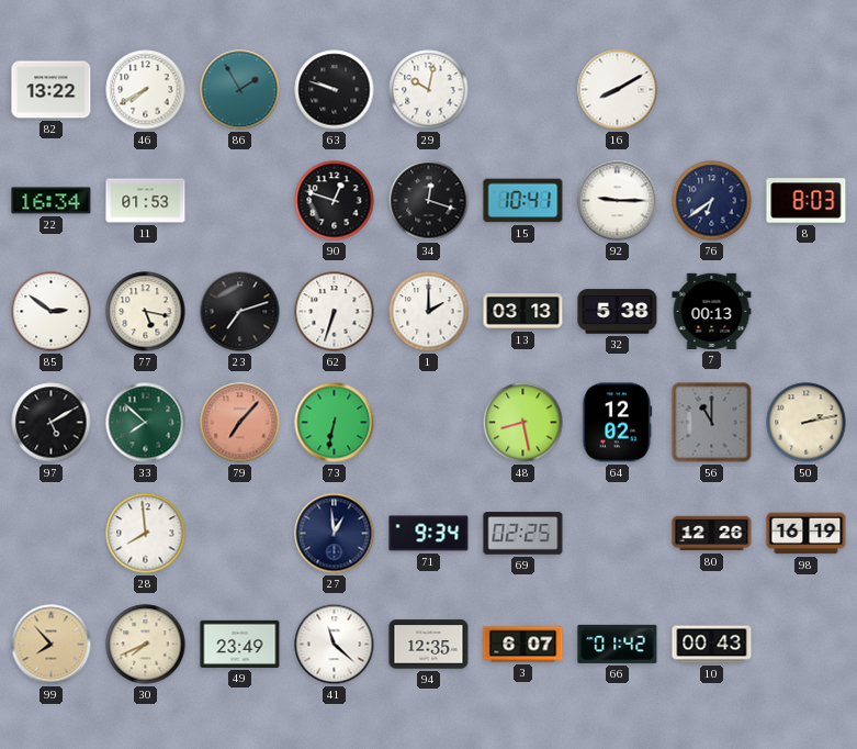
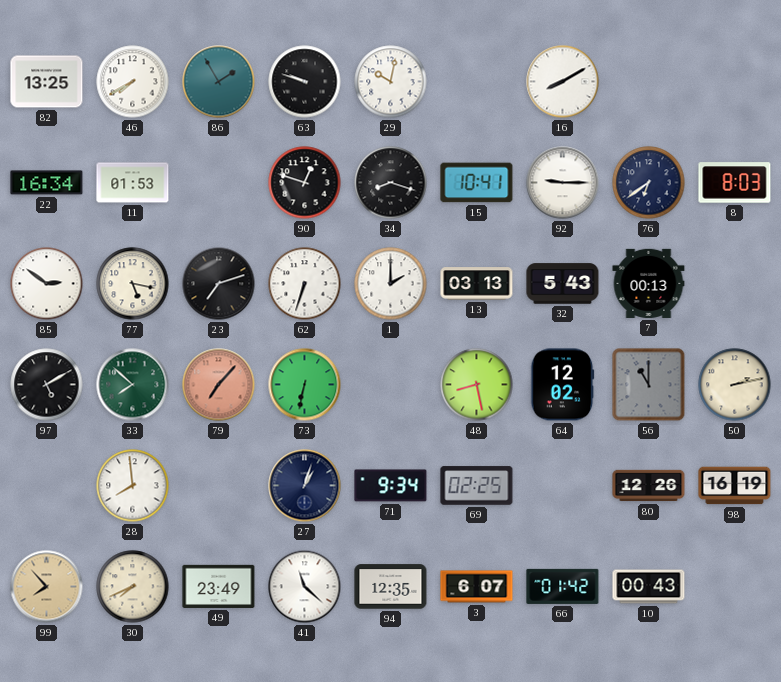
82: 13:22 -> 13:25
34: 12:18 -> 8:18
32: 5:38 -> 5:43
27: 12:59 -> 1:03
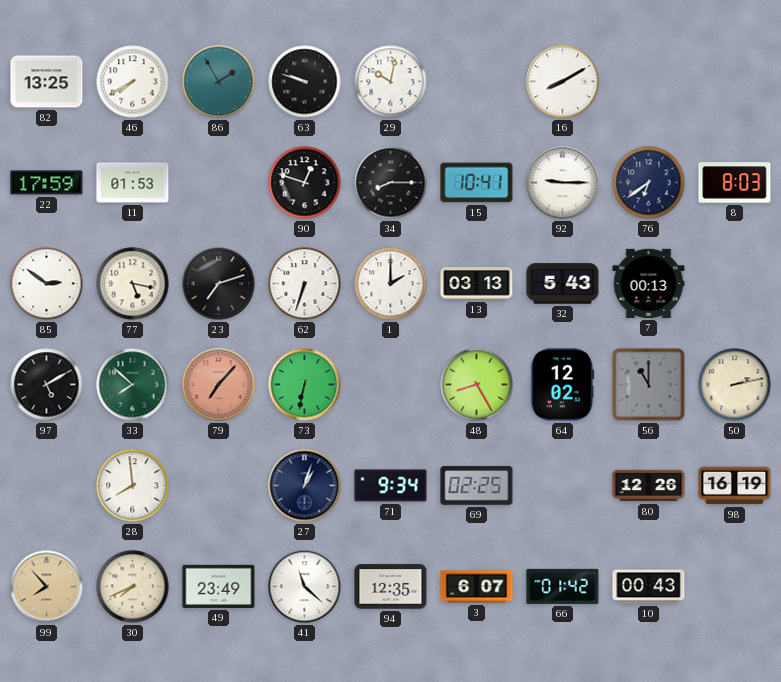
22: 16:34 -> 17:59
34: 8:18 -> 8:15
48: 8:28 -> 8:25
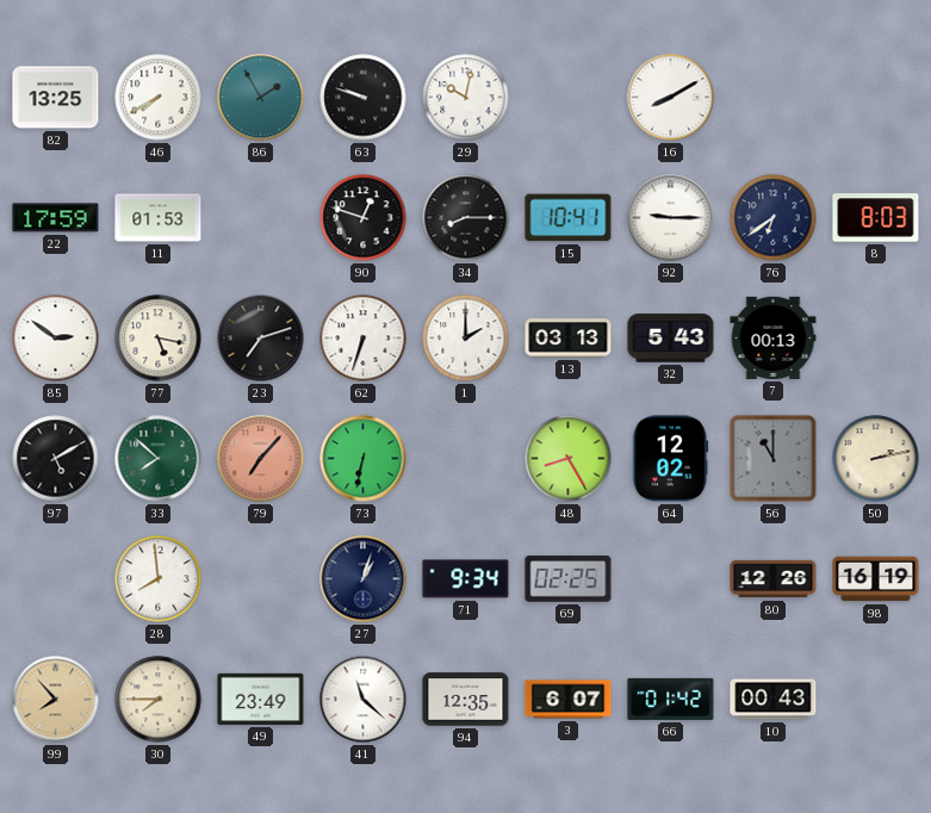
30: 7:41 -> 7:45
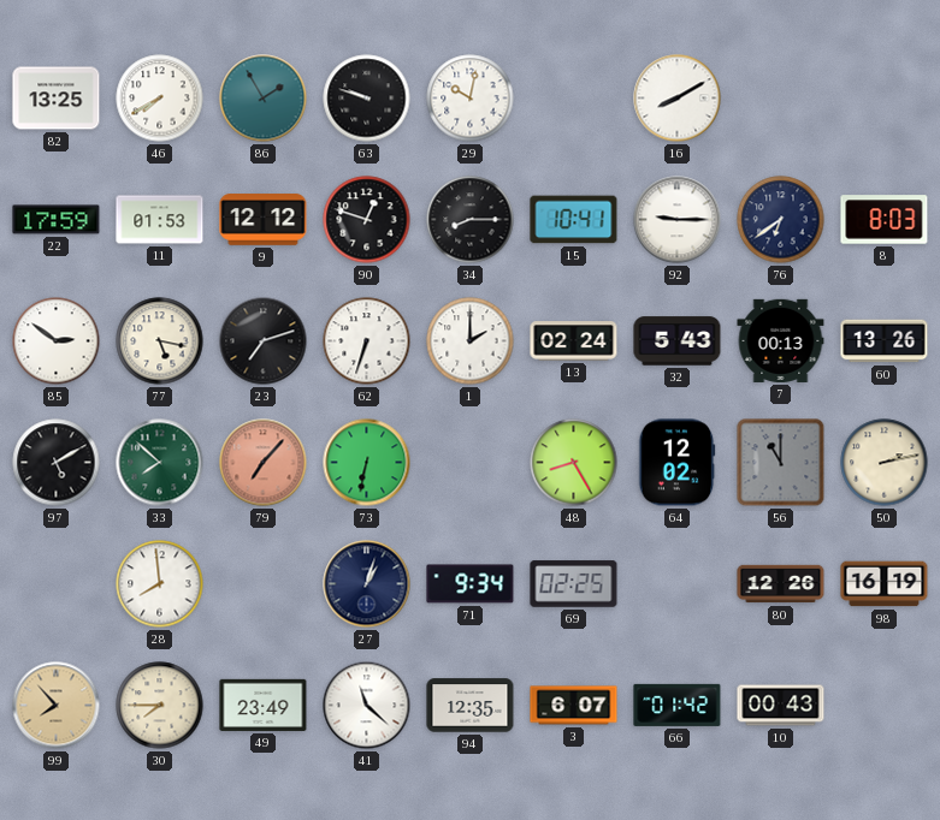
9: none -> 12:12
13: 03:13 -> 02:24
60: none -> 13:26
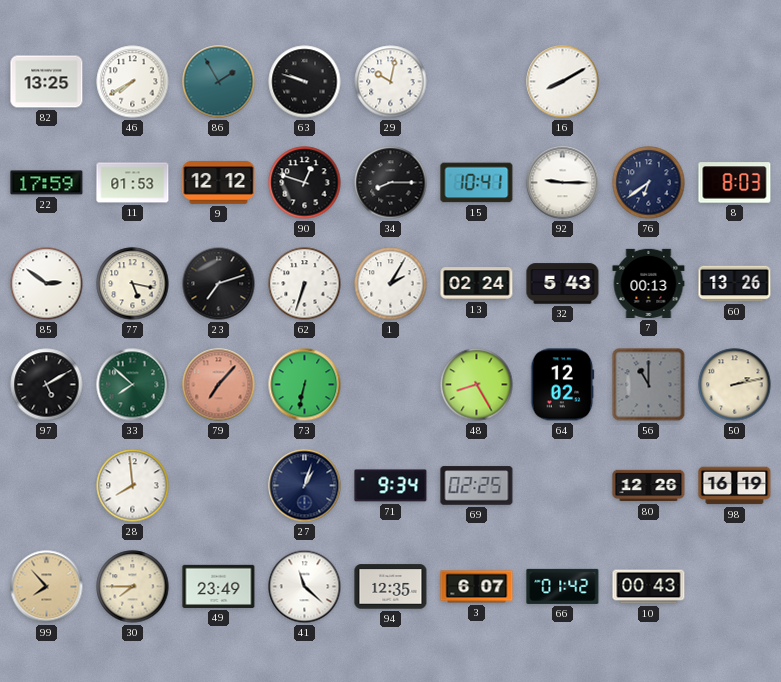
1: 2:00 -> 2:05
